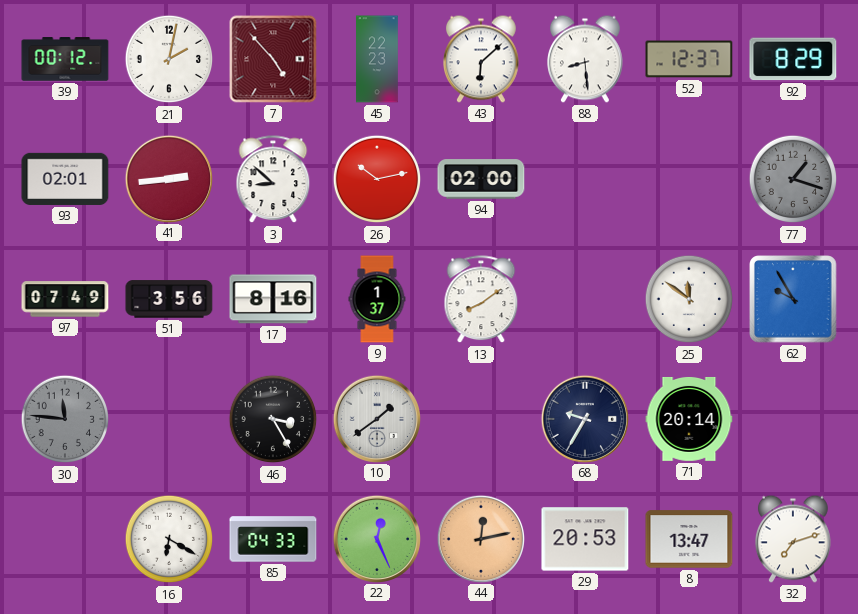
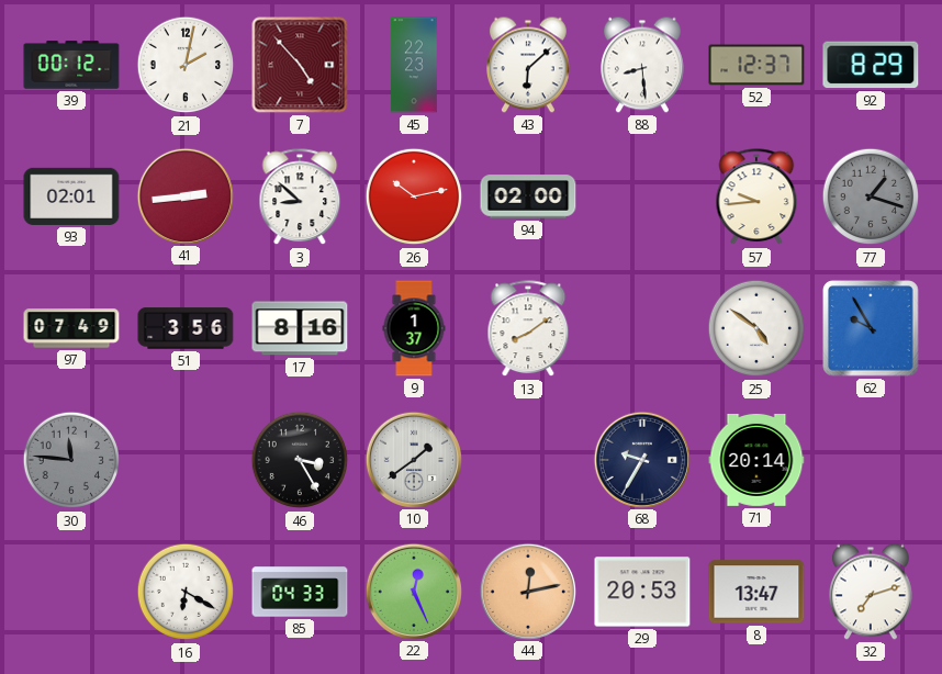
57: none -> 9:44
25: 11:51 -> 4:51
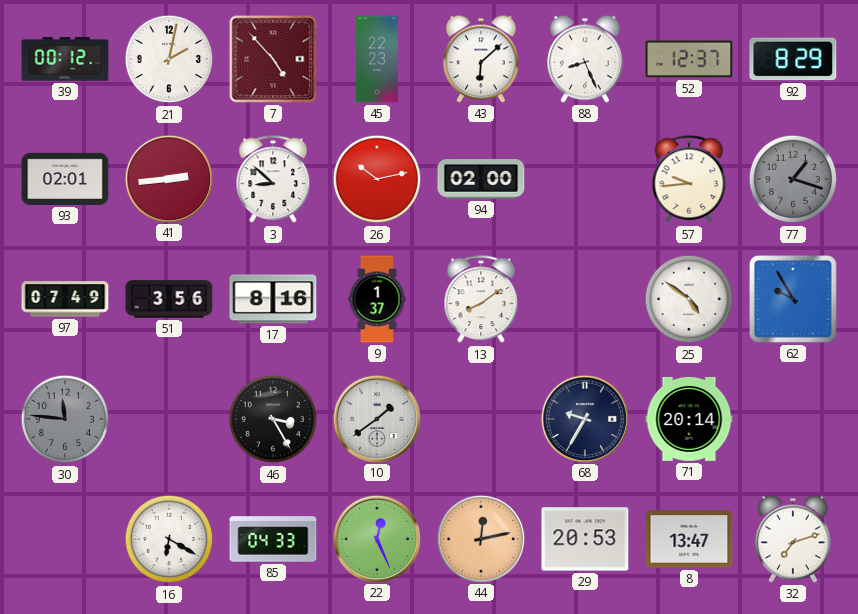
88: 8:29 -> 8:26
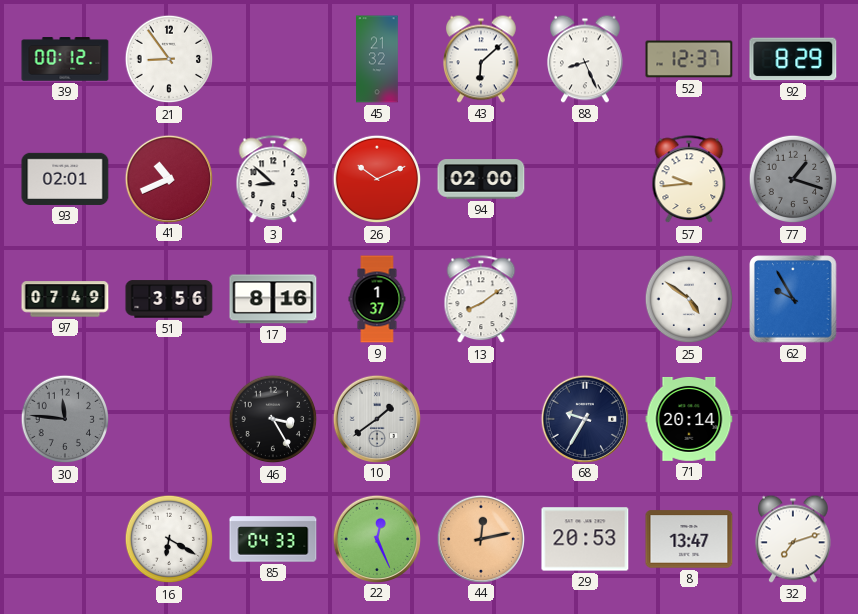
21: 2:02 -> 8:54
7: 4:53 -> none
45: 22:23 -> 21:32
41: 2:44 -> 10:41
26: 10:13 -> 10:11
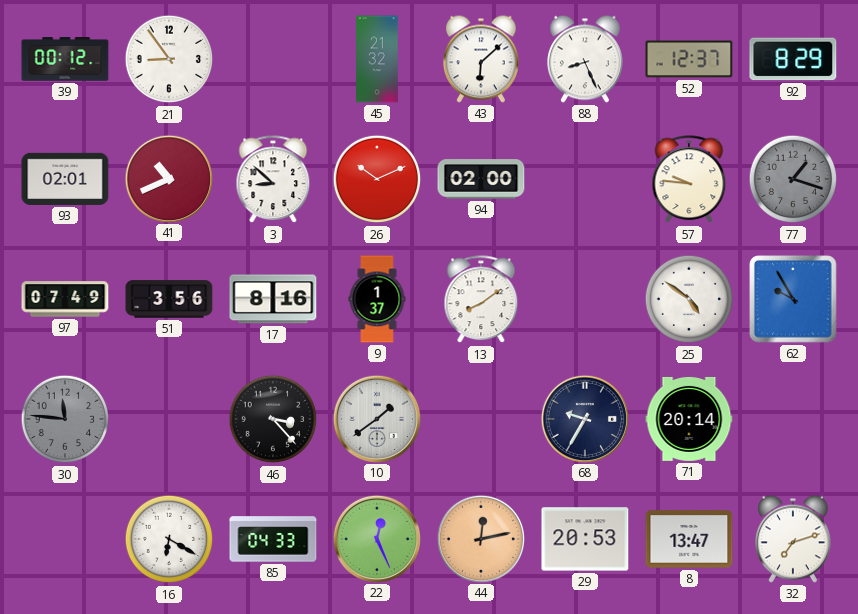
57: 9:44 -> 9:46
46: 3:25 -> 3:23
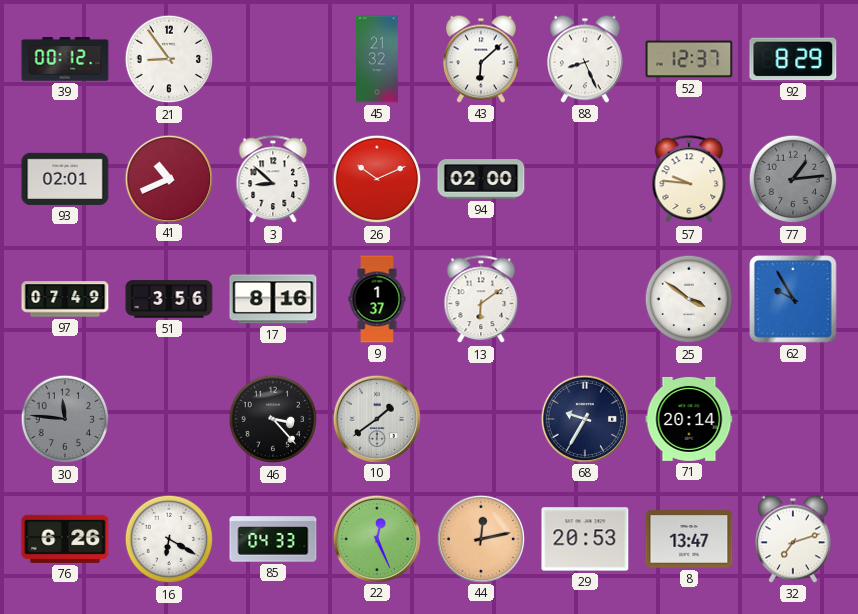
77: 1:18 -> 1:14
13: 8:09 -> 6:09
25: 4:51 -> 3:51
76: none -> 6:26
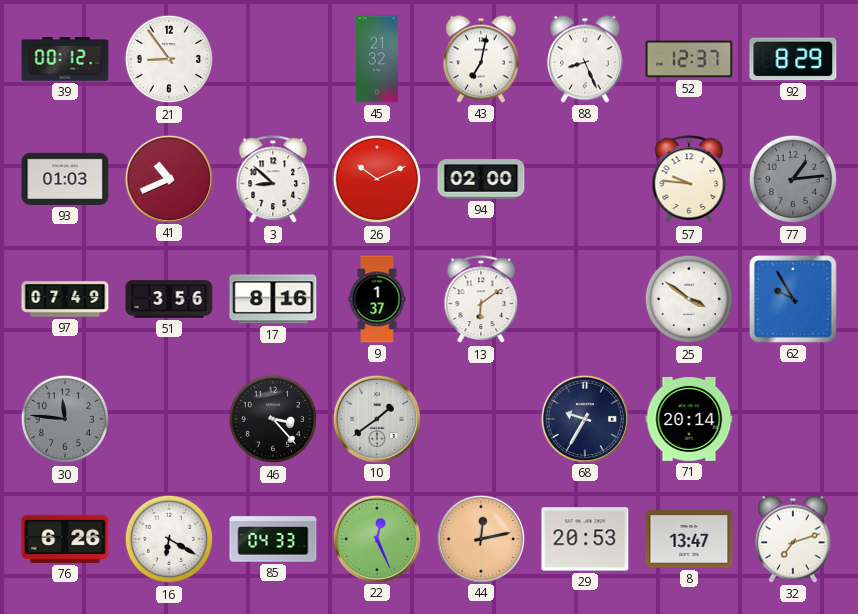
43: 6:08 -> 7:02
93: 02:01 -> 01:03
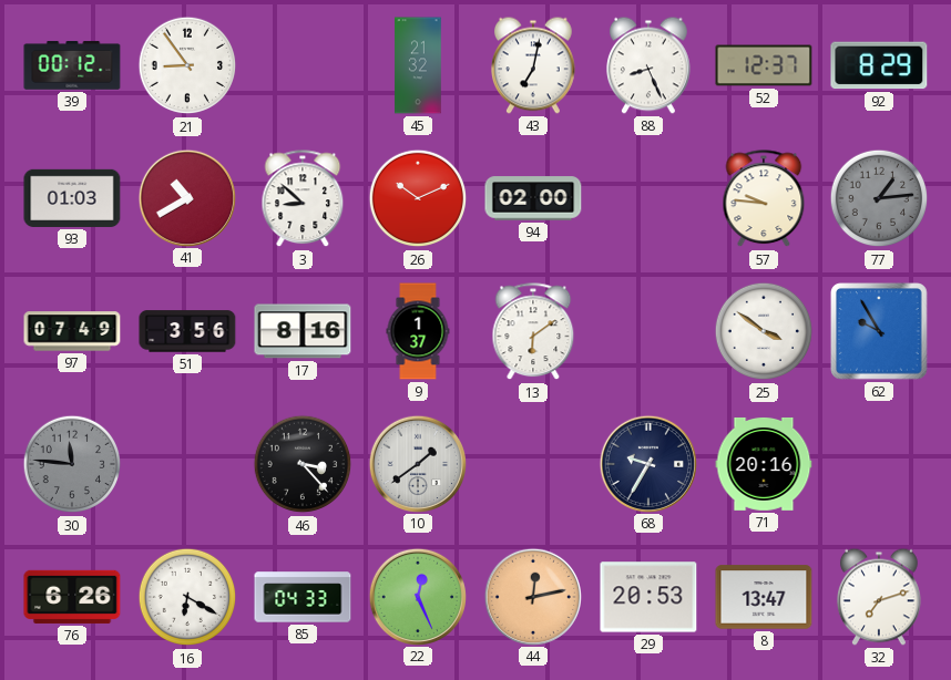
41: 10:41 -> 10:40
71: 20:14 -> 20:16
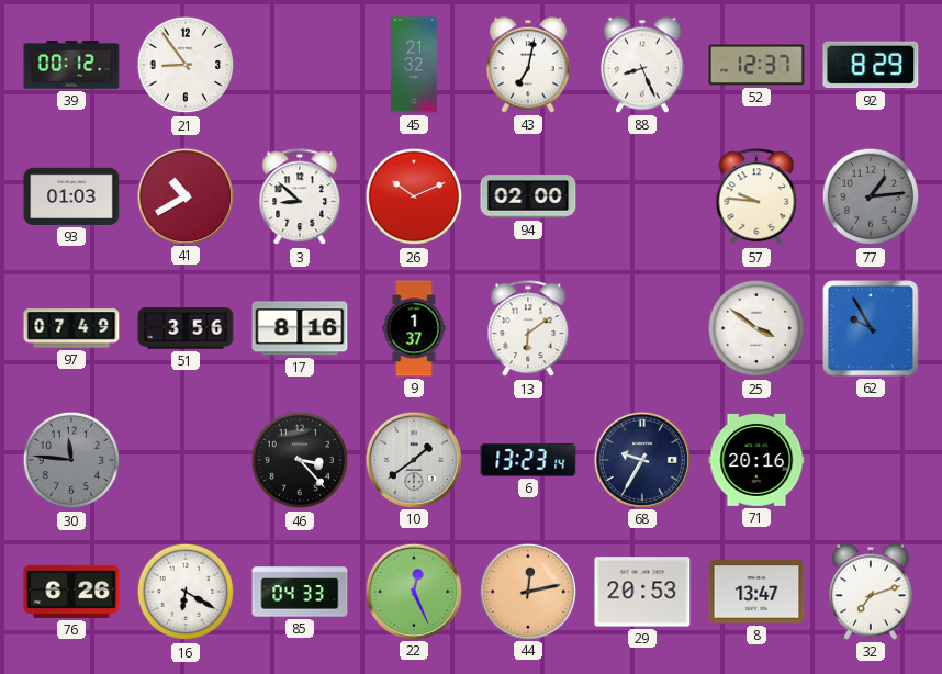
6: none -> 13:23
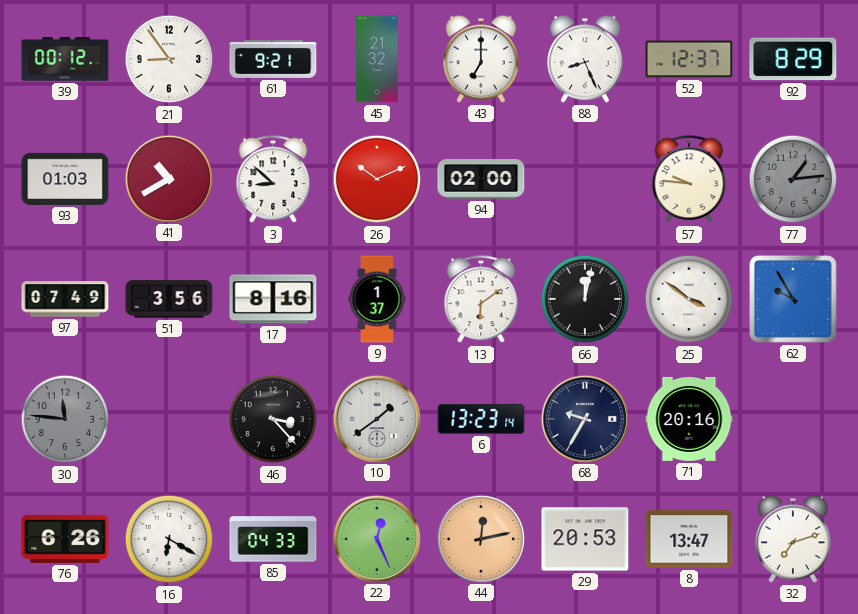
61: none -> 9:21
43: 7:02 -> 7:00
66: none -> 12:02
